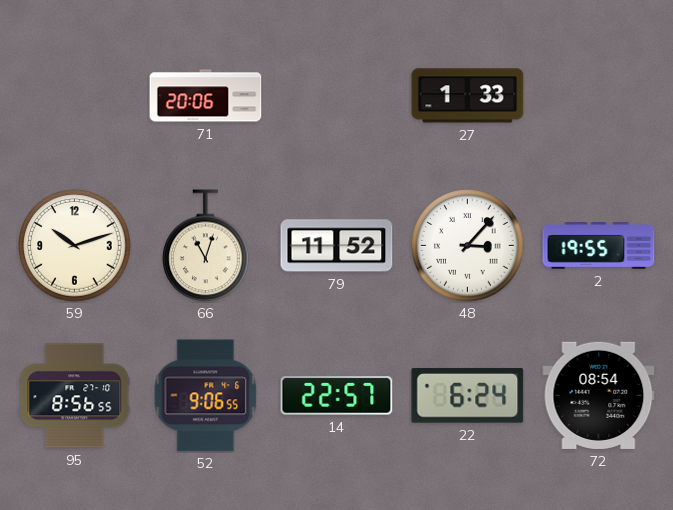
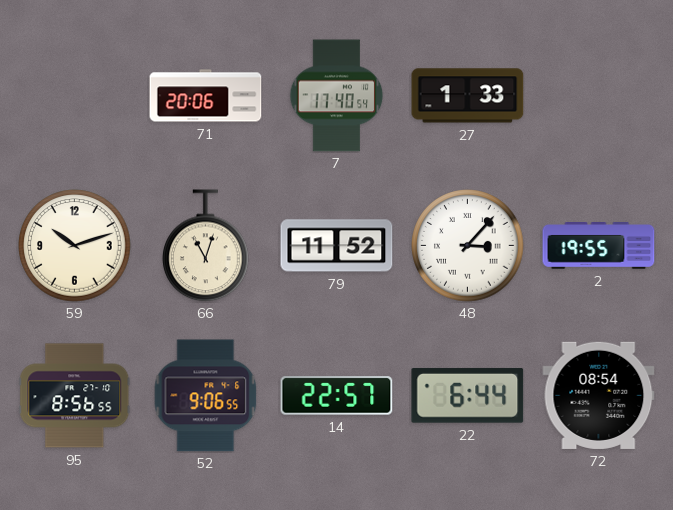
7: none -> 17:40
22: 6:24 -> 6:44
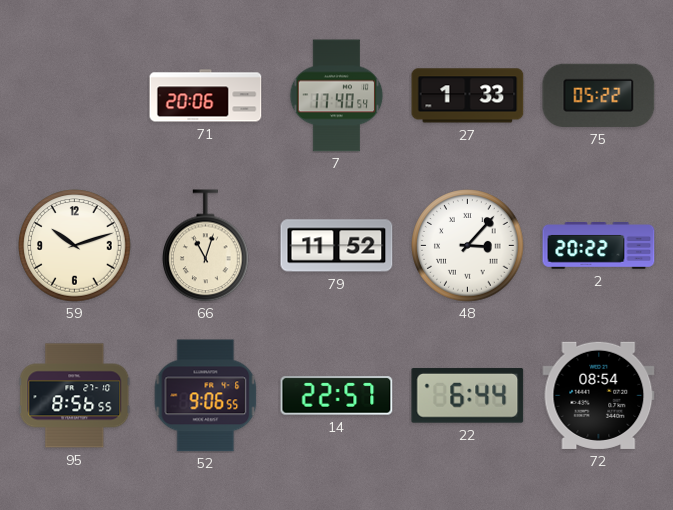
75: none -> 05:22
2: 19:55 -> 20:22
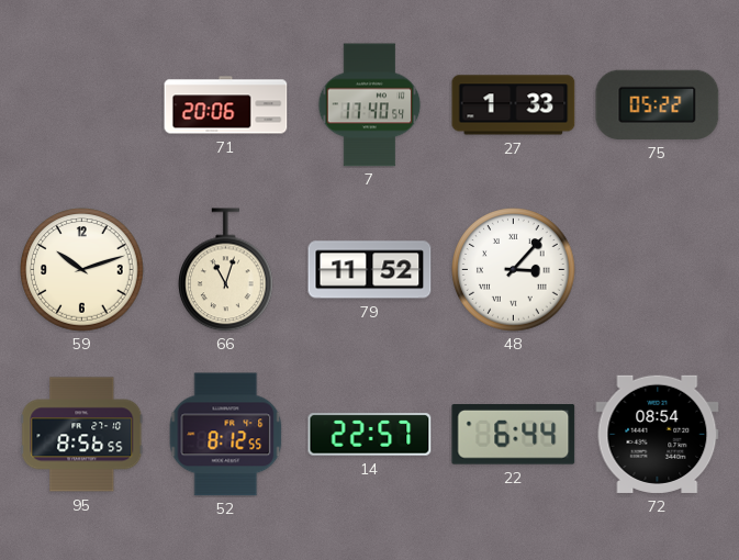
2: 20:22 -> none
52: 9:06 -> 8:12
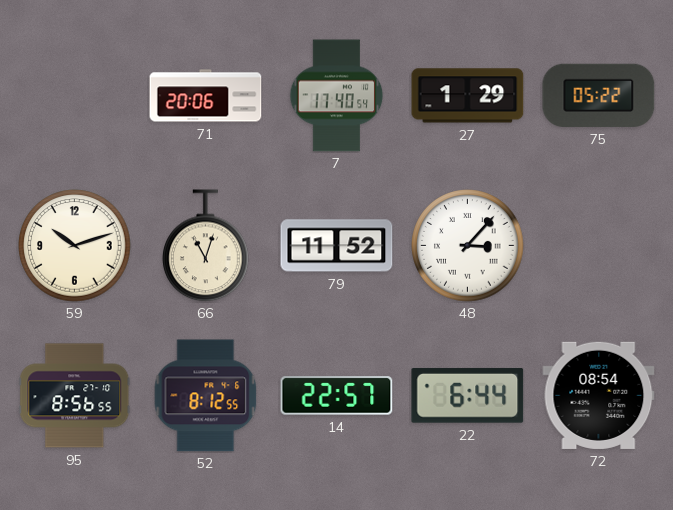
27: 1:33 -> 1:29
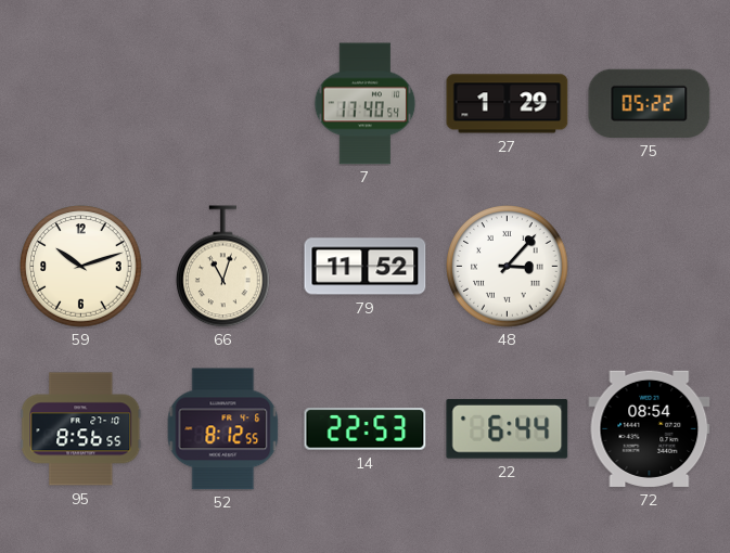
71: 20:06 -> none
14: 22:57 -> 22:53
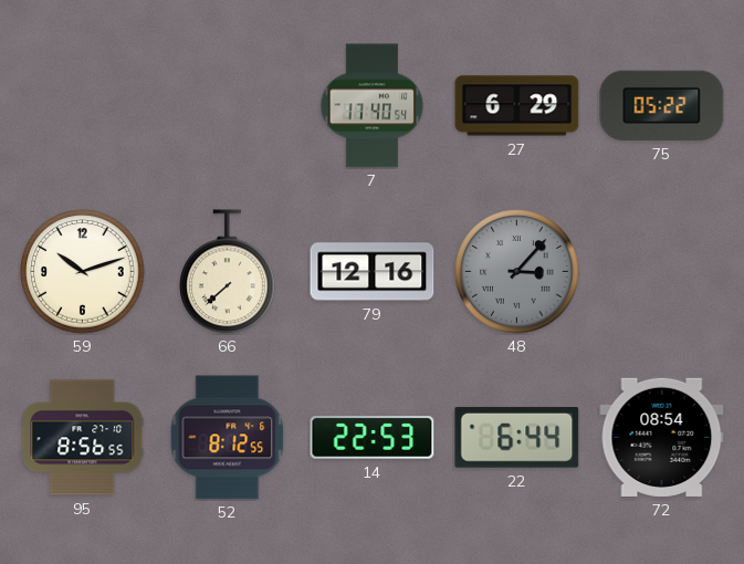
27: 1:29 -> 6:29
66: 11:03 -> 7:38
79: 11:52 -> 12:16
48 dial: white -> grey
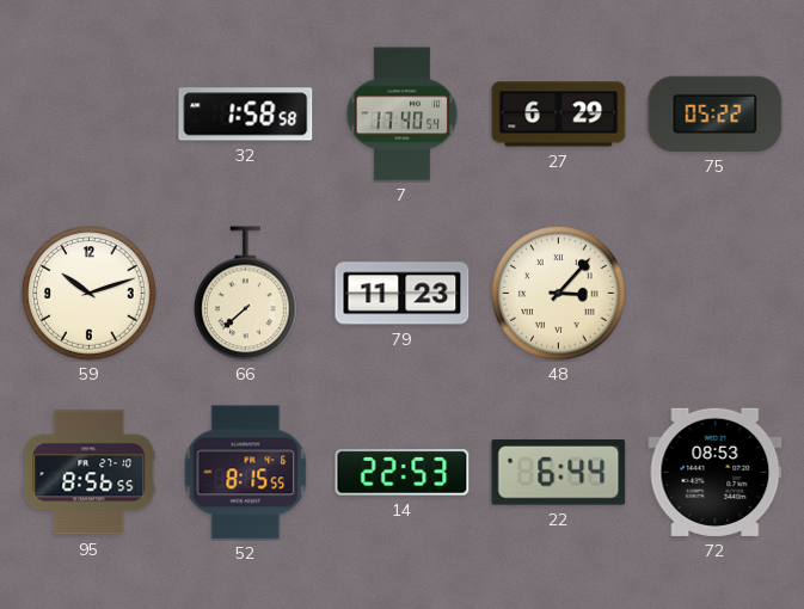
32: none -> 1:58
79: 12:16 -> 11:23
48 dial: grey -> cream
52: 8:12 -> 8:15
72: 08:54 -> 08:53
